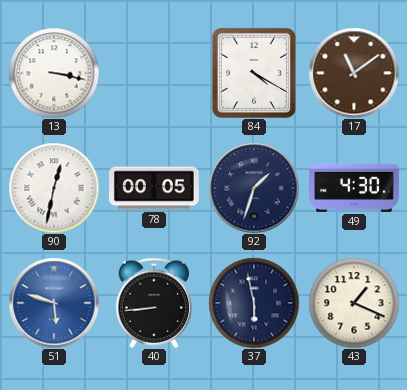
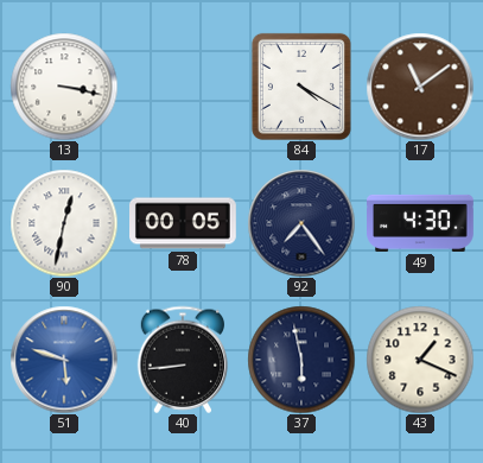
92: 1:33 -> 7:24
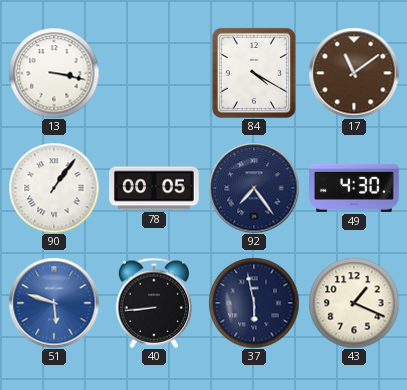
90: 12:32 -> 1:06
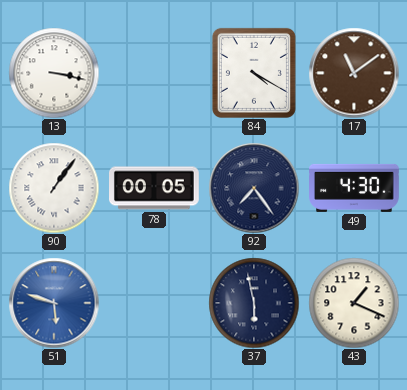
40: 8:44 -> none
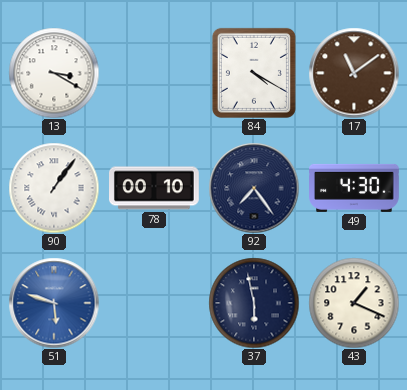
13: 3:17 -> 3:20
78: 00:05 -> 00:10
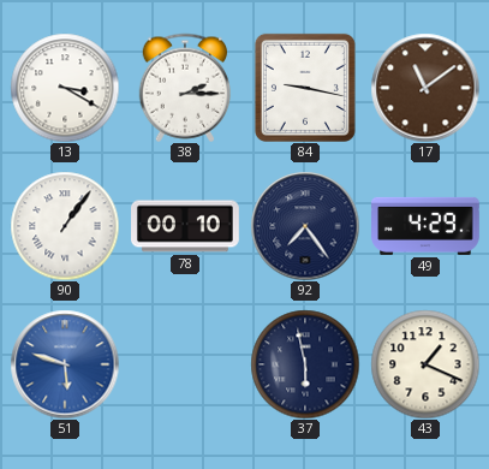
38: none -> 2:15
84: 4:20 -> 9:17
49: 4:30 -> 4:29
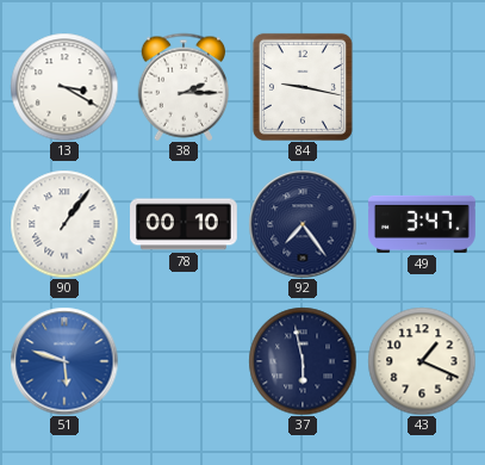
17: 11:09 -> none
49: 4:29 -> 3:47
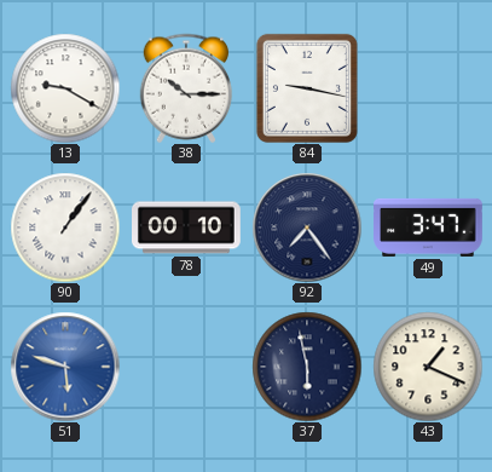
13: 3:20 -> 9:20
38: 2:15 -> 10:15
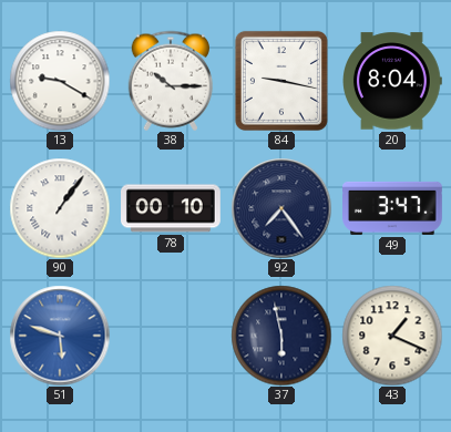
20: none -> 8:04
